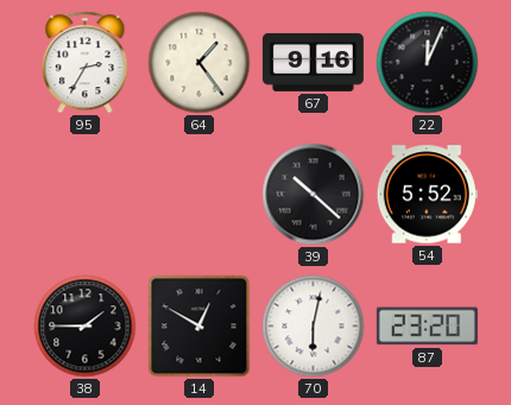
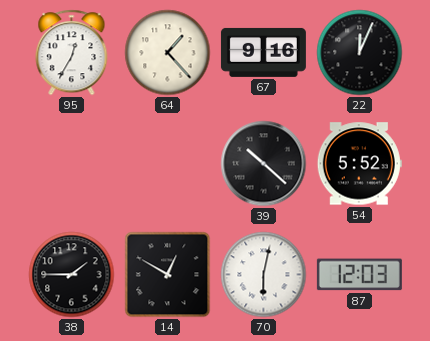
95: 2:35 -> 12:35
64: 1:24 -> 1:23
87: 23:20 -> 12:03
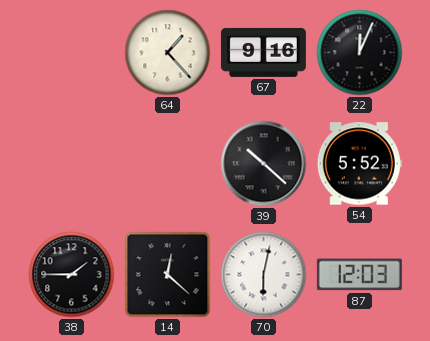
95: 12:35 -> none
14: 12:50 -> 12:22
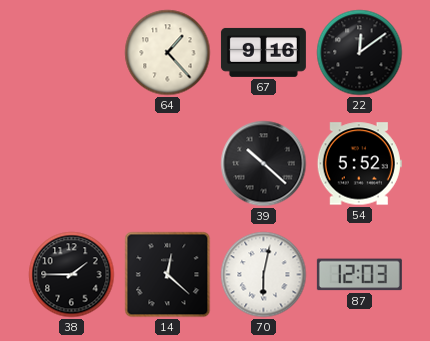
22: 12:04 -> 12:09
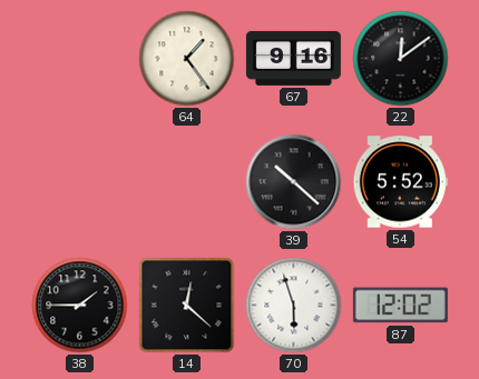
64: 1:23 -> 1:24
70: 6:02 -> 5:57
87: 12:03 -> 12:02
